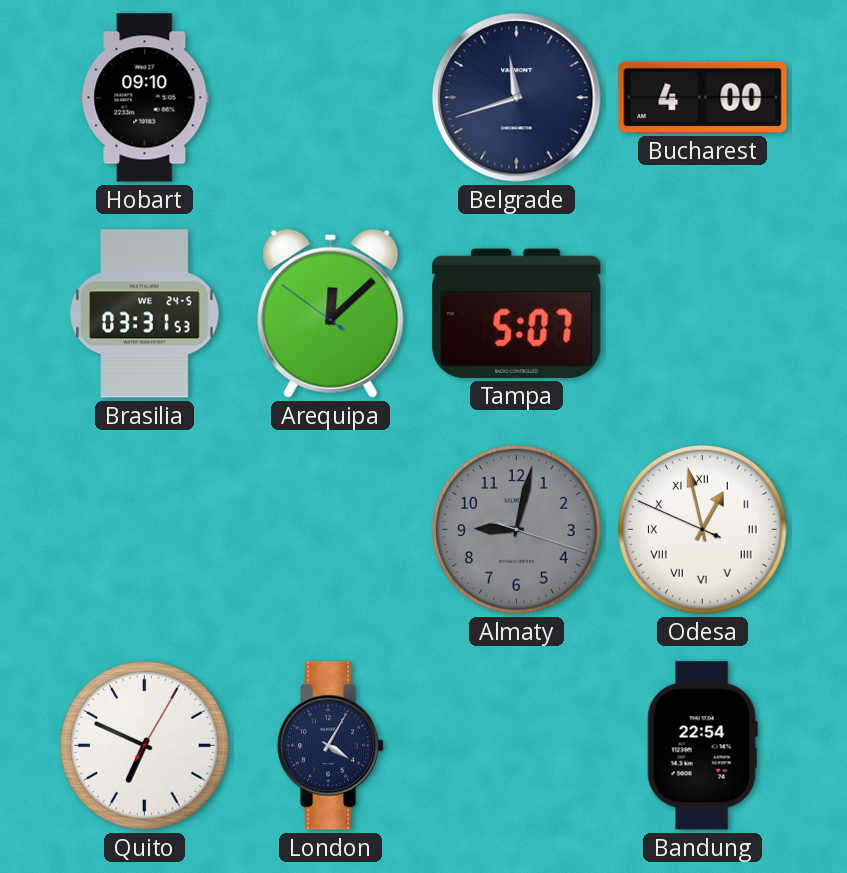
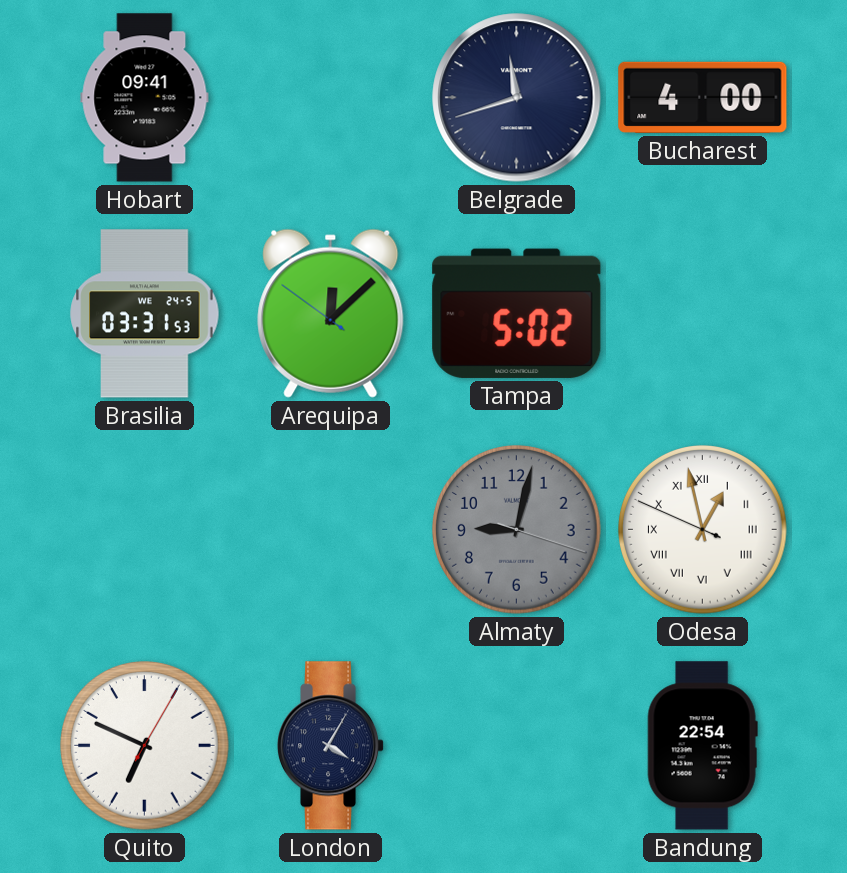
Hobart: 09:10 -> 09:41
Tampa: 5:07 -> 5:02
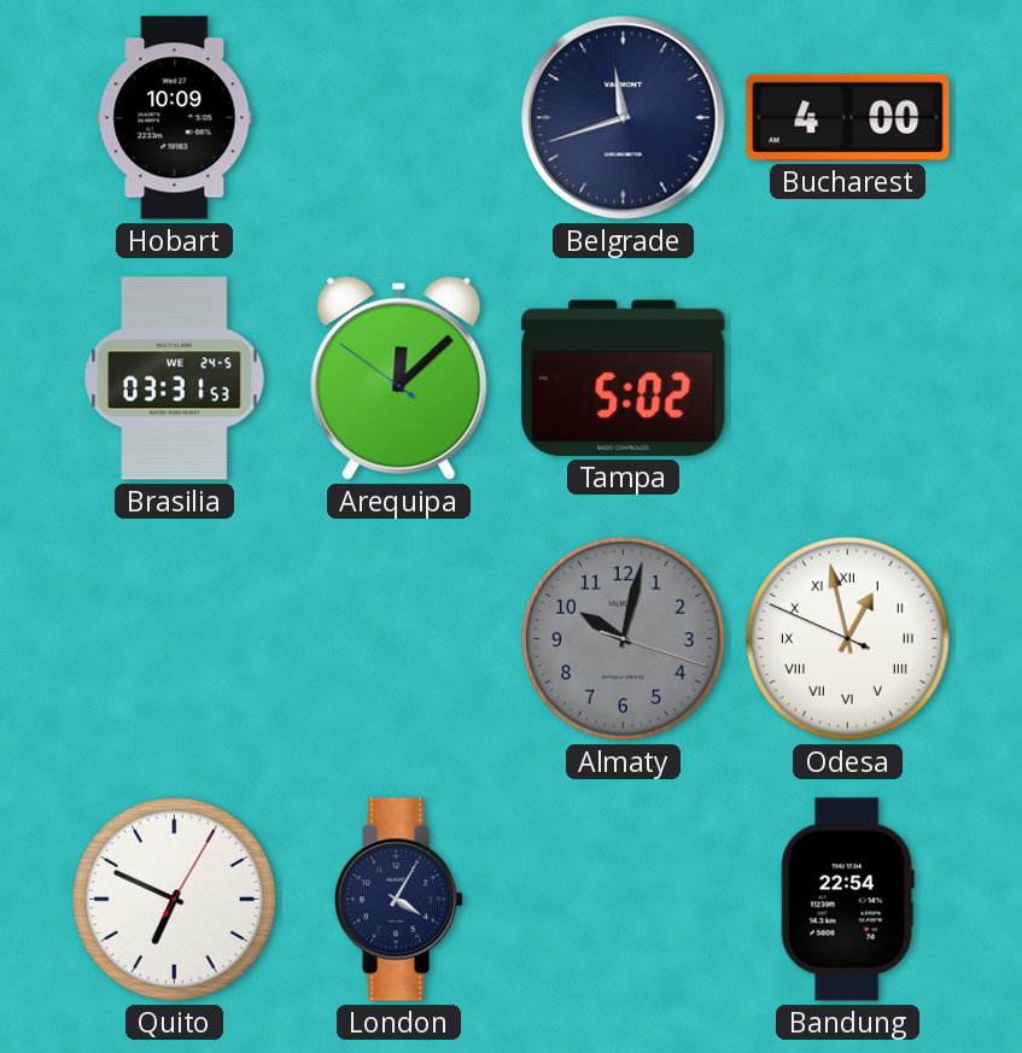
Hobart: 09:41 -> 10:09
Almaty: 9:02 -> 10:02
